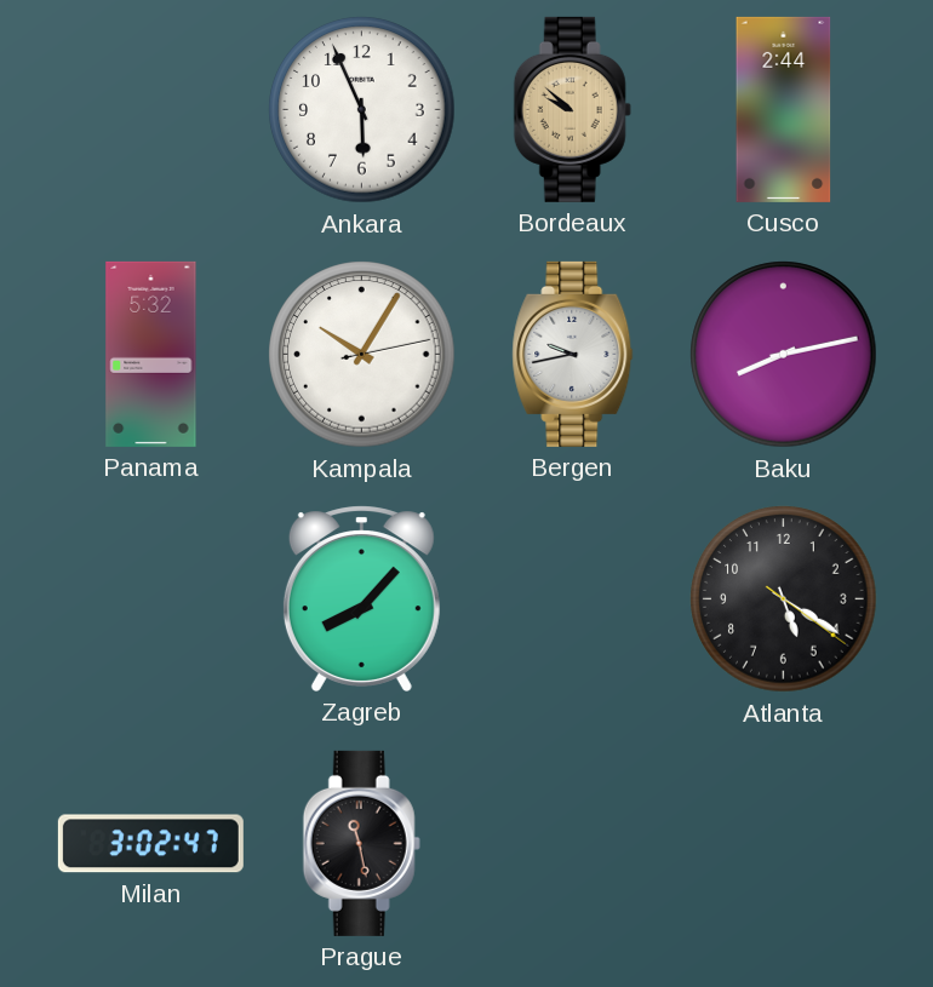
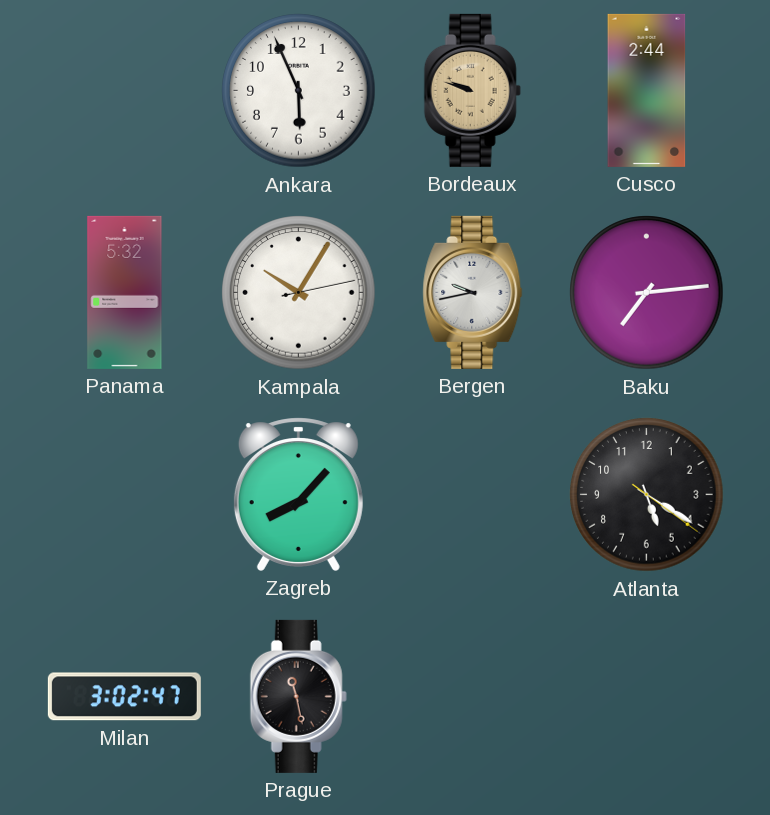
Bordeaux: 9:52 -> 9:48
Baku: 8:13 -> 7:14
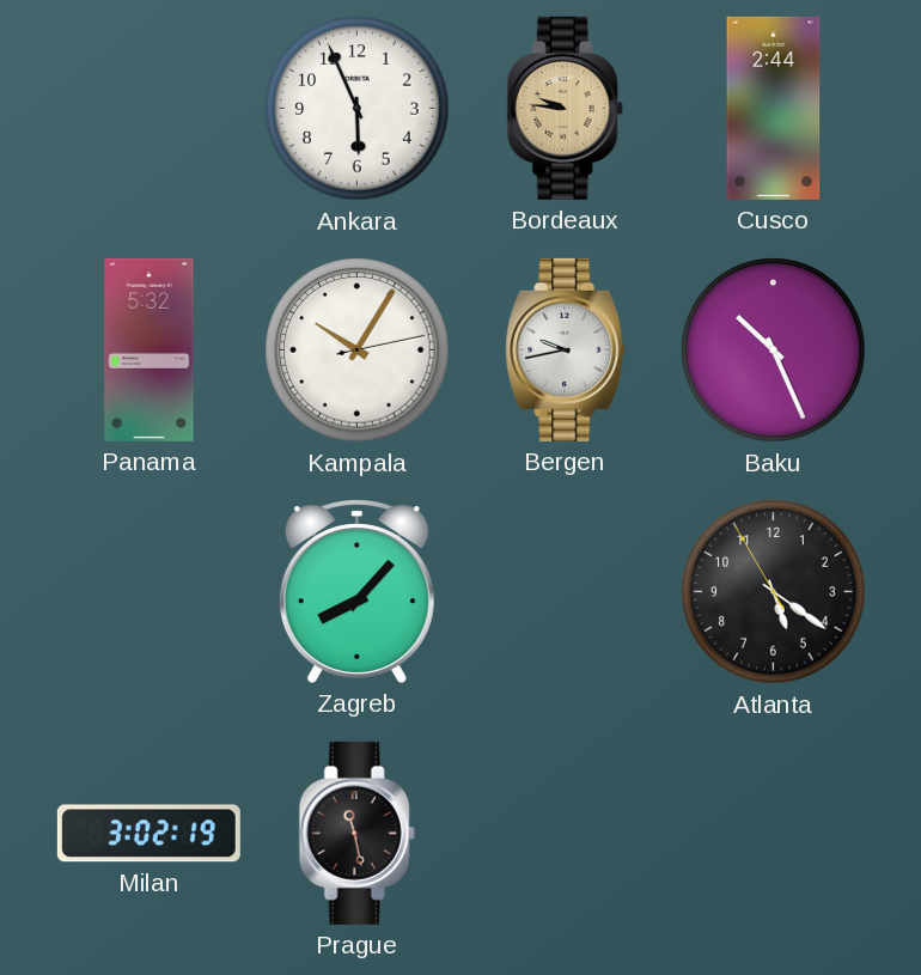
Bordeaux: 9:48 -> 9:46
Baku: 7:14 -> 10:26
Atlanta: 5:20:21 -> 5:20:55
Milan: 3:02:47 -> 3:02:19
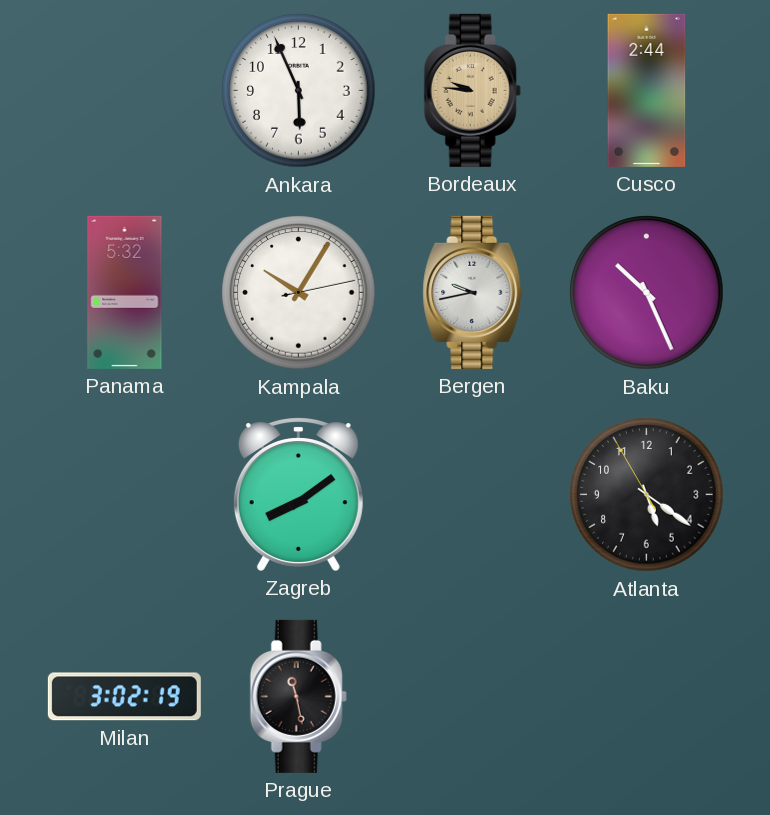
Zagreb: 8:07 -> 8:09
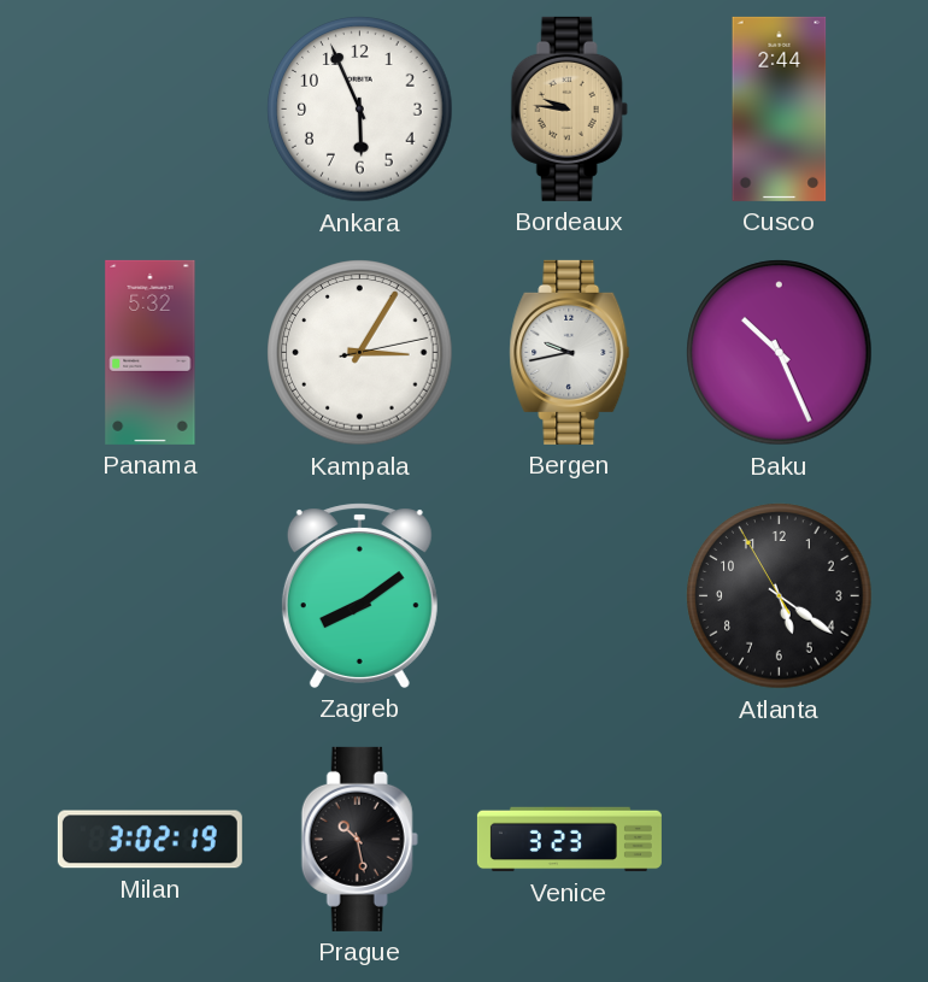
Kampala: 10:05 -> 3:05
Prague: 11:28 -> 10:28
Venice: none -> 3:23
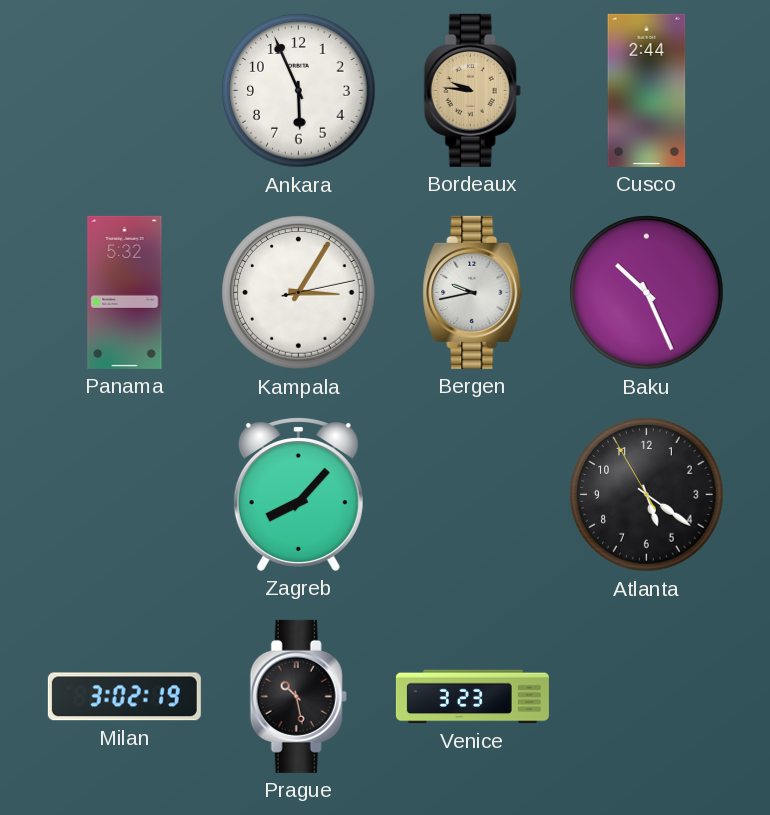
Zagreb: 8:09 -> 8:07
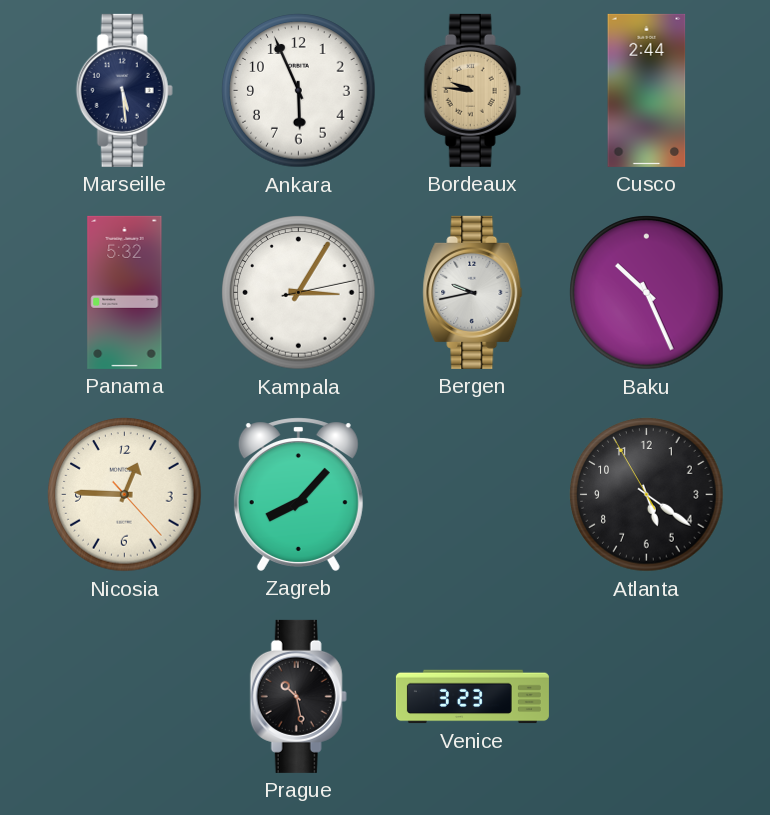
Marseille: none -> 5:29
Nicosia: none -> 12:45
Milan: 3:02 -> none
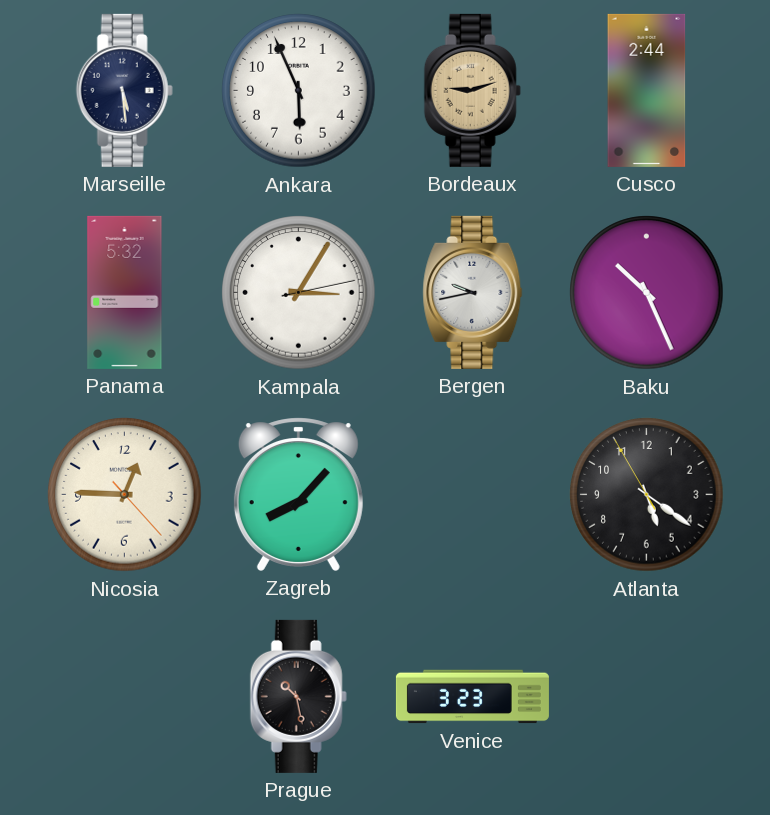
Bordeaux: 9:46 -> 9:12
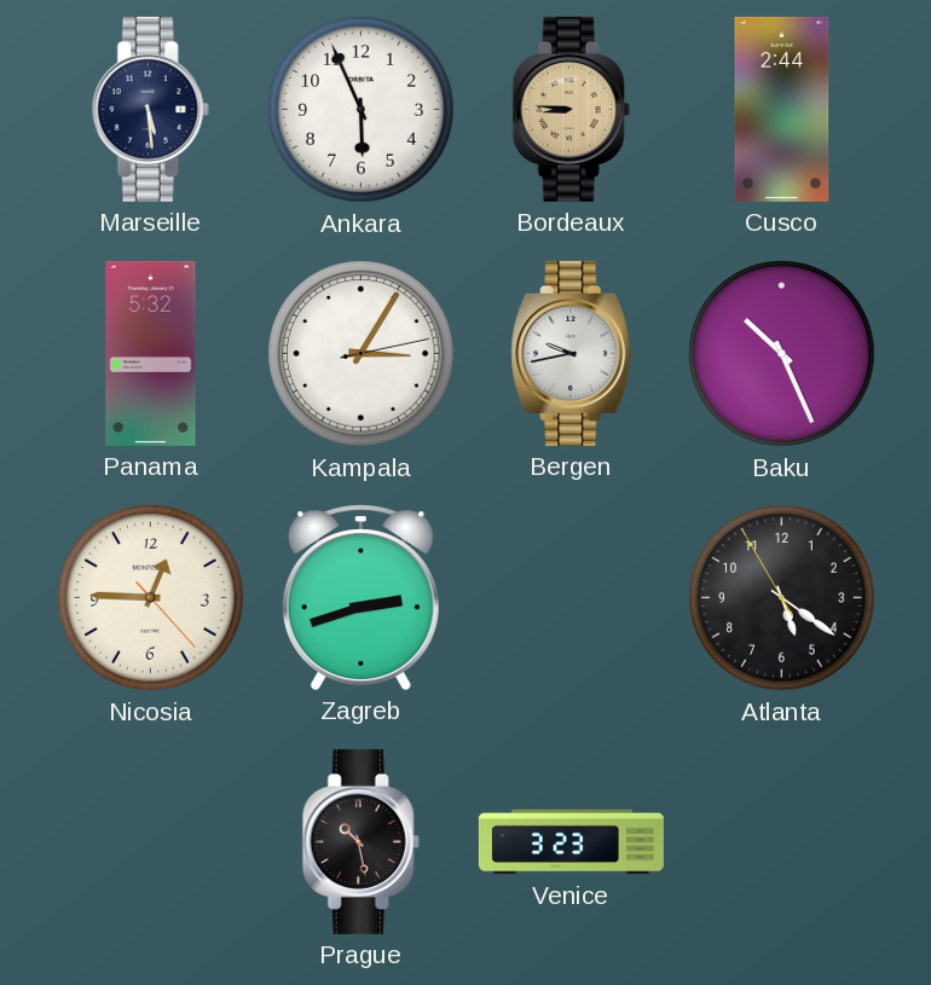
Bordeaux: 9:12 -> 8:46
Zagreb: 8:07 -> 2:42
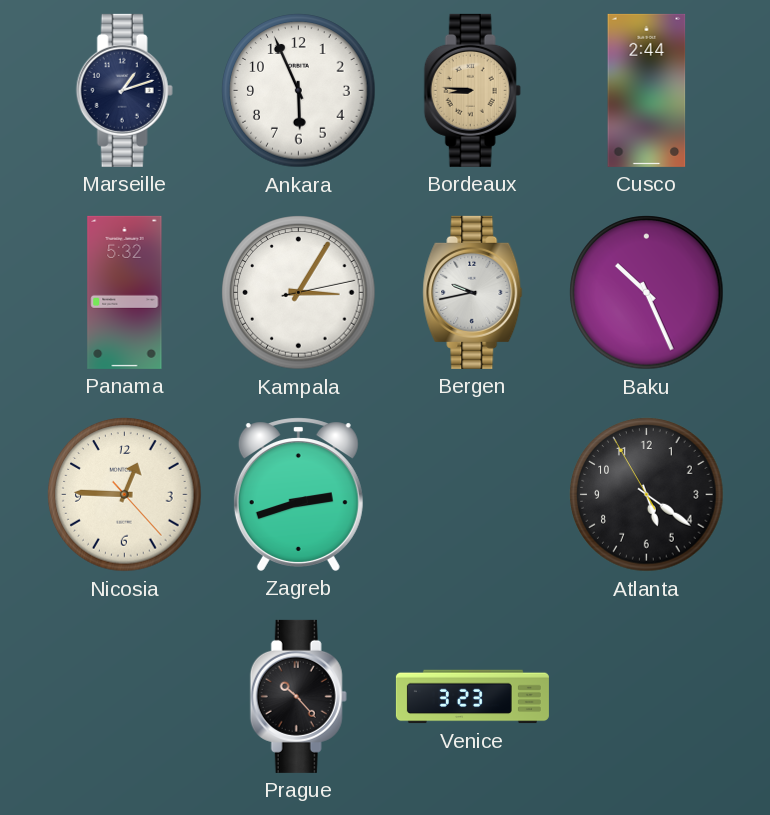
Marseille: 5:29 -> 1:12
Prague: 10:28 -> 10:23
